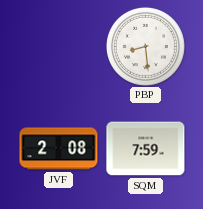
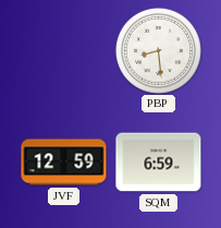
JVF: 2:08 -> 12:59
SQM: 7:59 -> 6:59
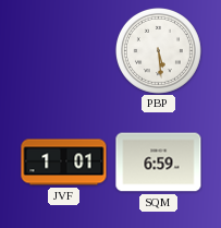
PBP: 8:29 -> 5:29
JVF: 12:59 -> 1:01
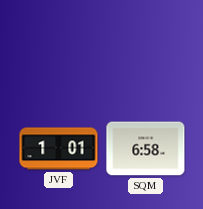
PBP: 5:29 -> none
SQM: 6:59 -> 6:58
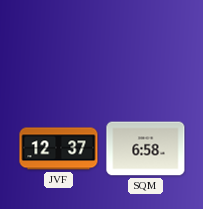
JVF: 1:01 -> 12:37
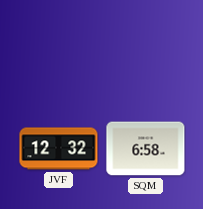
JVF: 12:37 -> 12:32
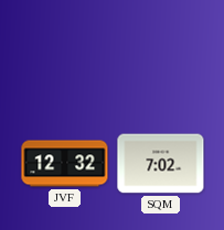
SQM: 6:58 -> 7:02
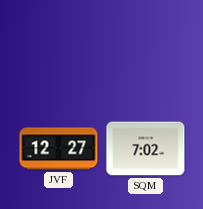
JVF: 12:32 -> 12:27
